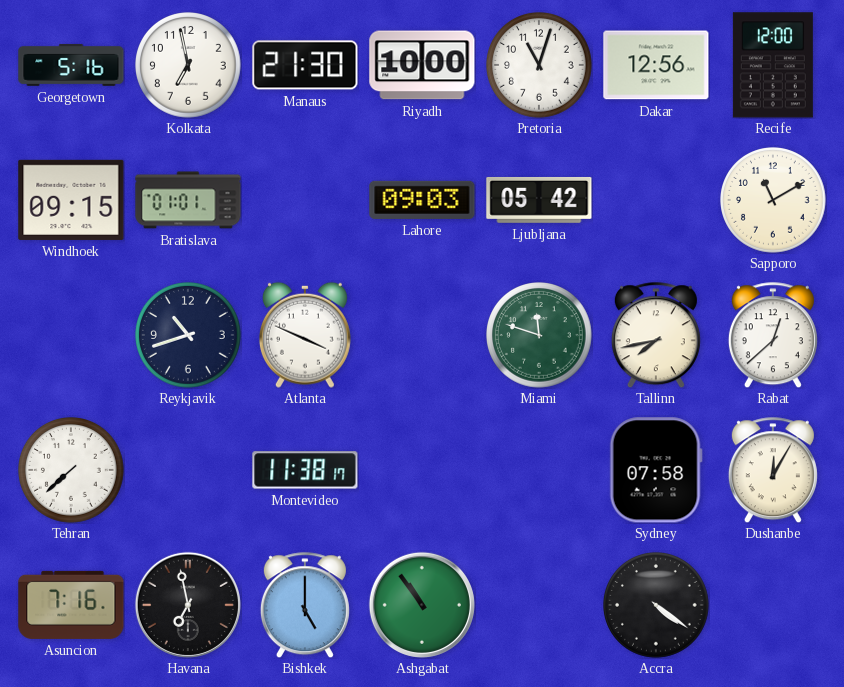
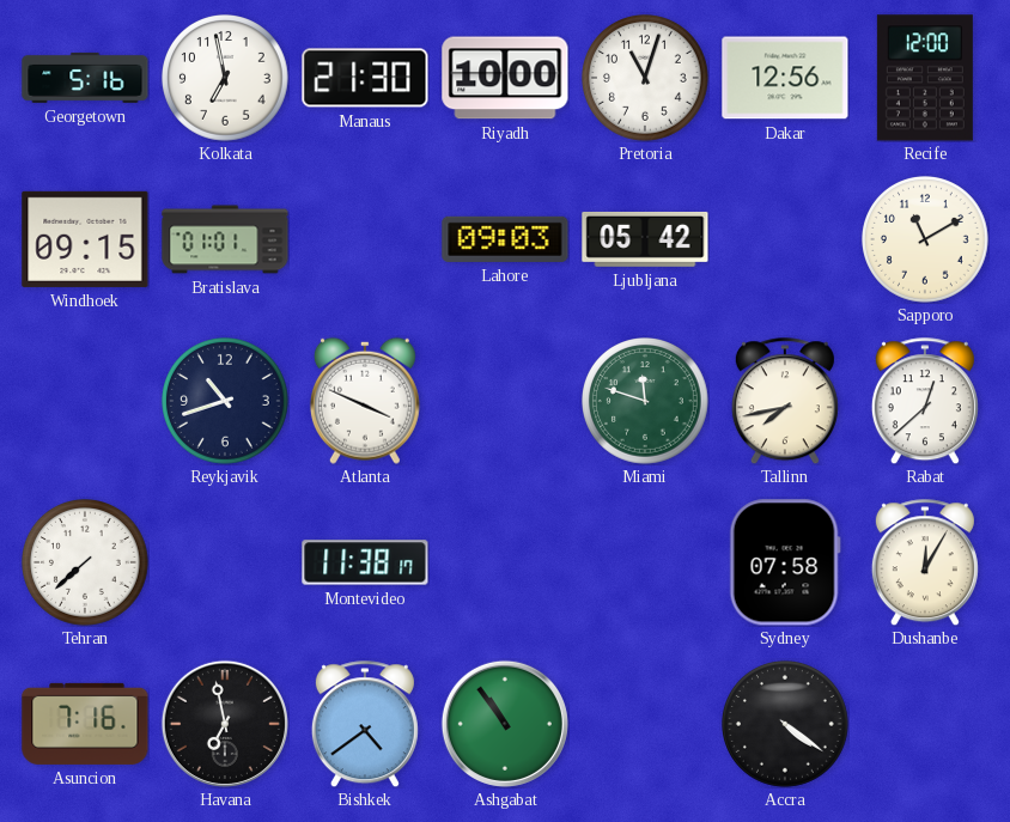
Bishkek: 5:00 -> 4:39
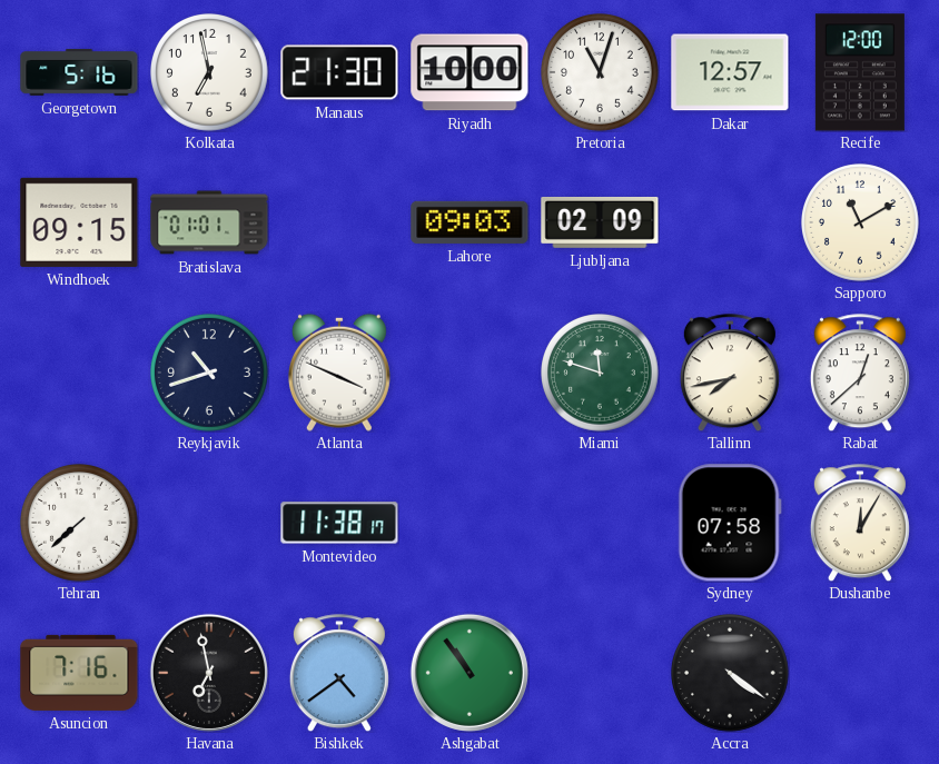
Dakar: 12:56 -> 12:57
Ljubljana: 05:42 -> 02:09
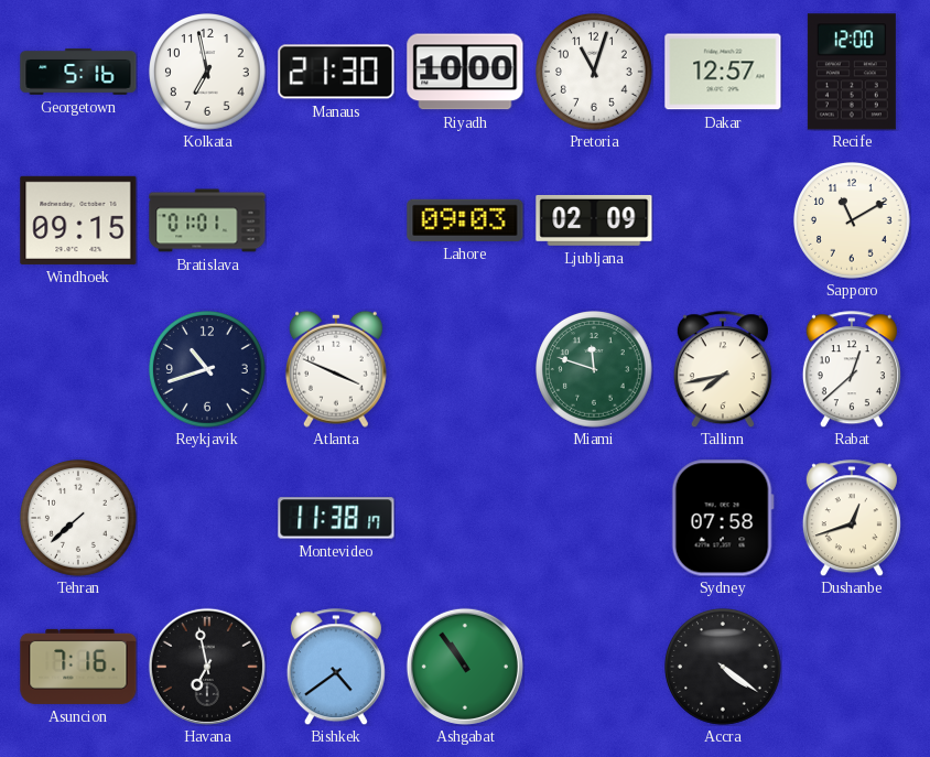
Dushanbe: 12:05 -> 12:42
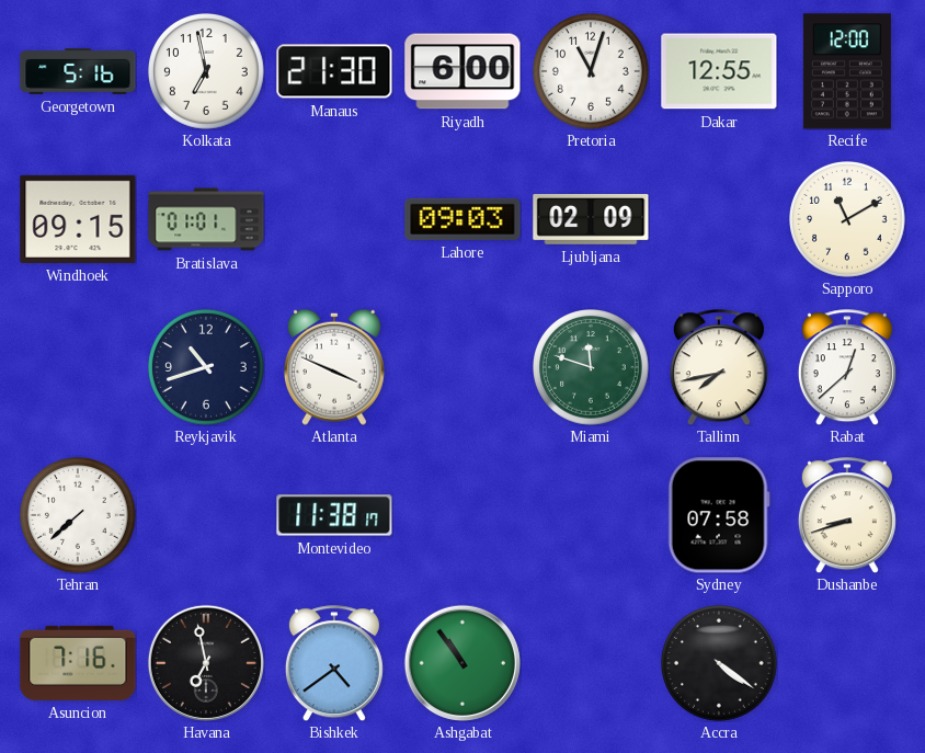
Riyadh: 10:00 -> 6:00
Dakar: 12:57 -> 12:55
Dushanbe: 12:42 -> 8:42
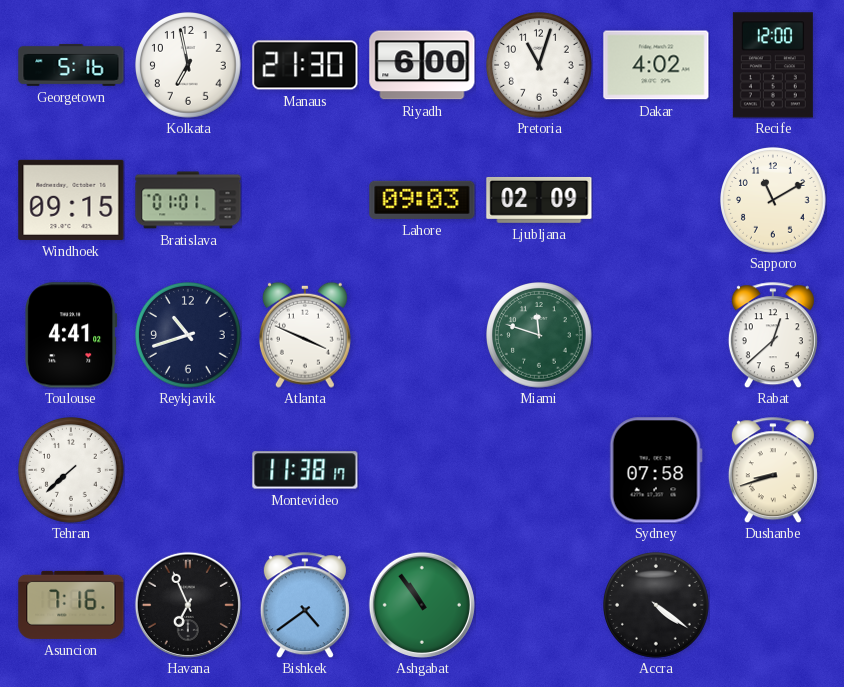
Dakar: 12:55 -> 4:02
Toulouse: none -> 4:41
Tallinn: 7:43 -> none
Havana: 6:58 -> 6:56
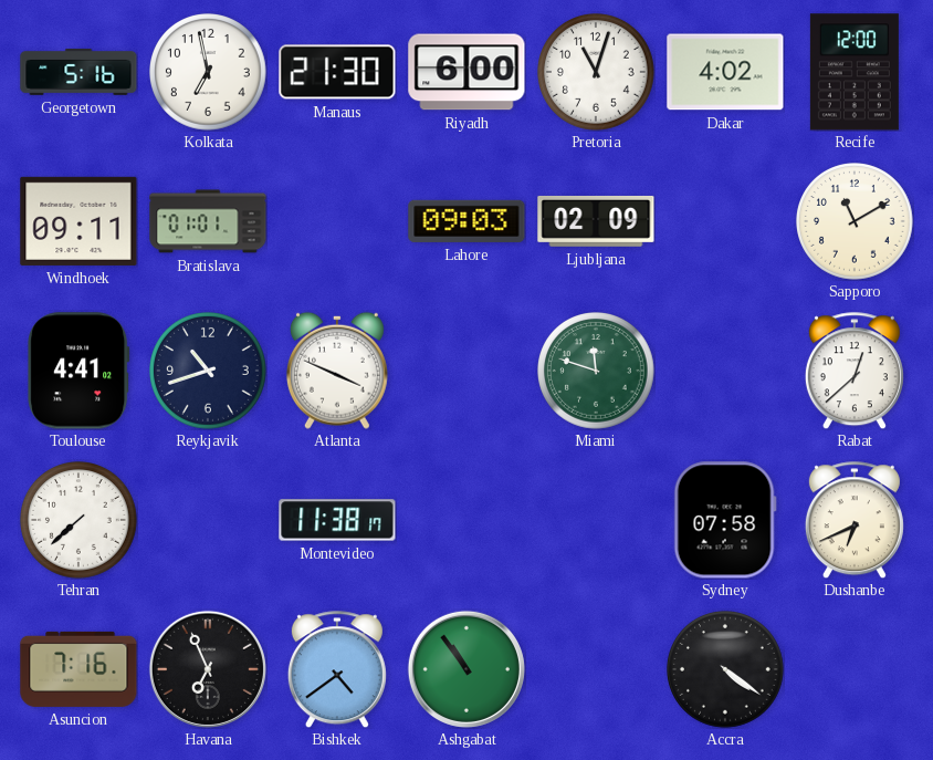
Windhoek: 09:15 -> 09:11
Dushanbe: 8:42 -> 6:41
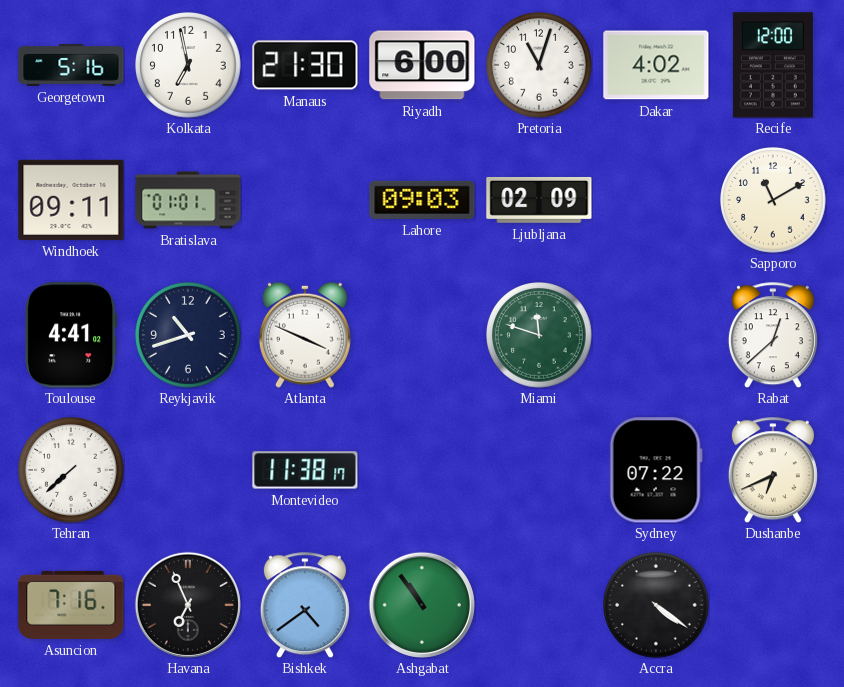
Sydney: 07:58 -> 07:22
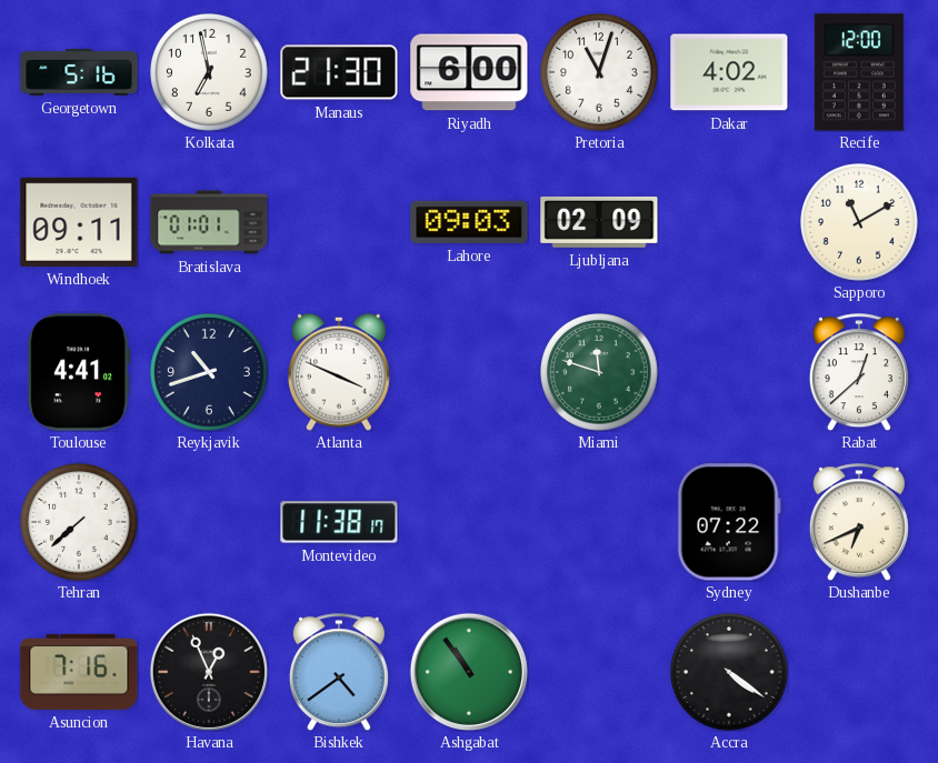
Havana: 6:56 -> 12:56
